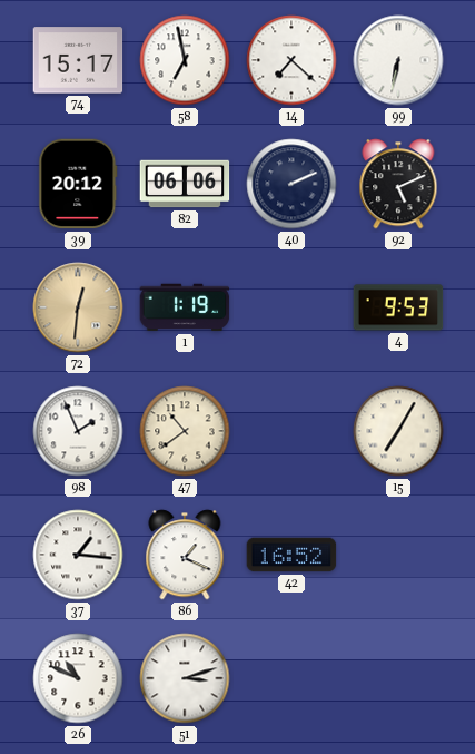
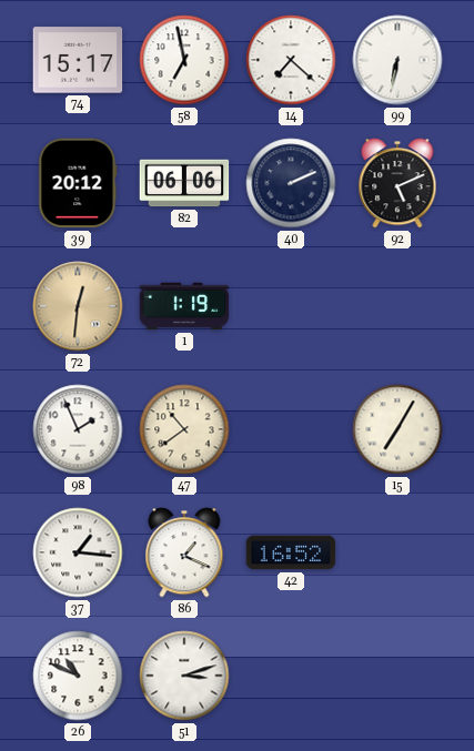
4: 9:53 -> none
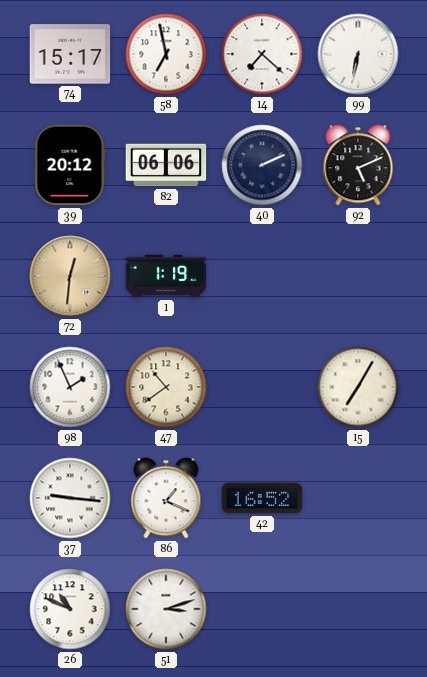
37: 1:16 -> 9:16
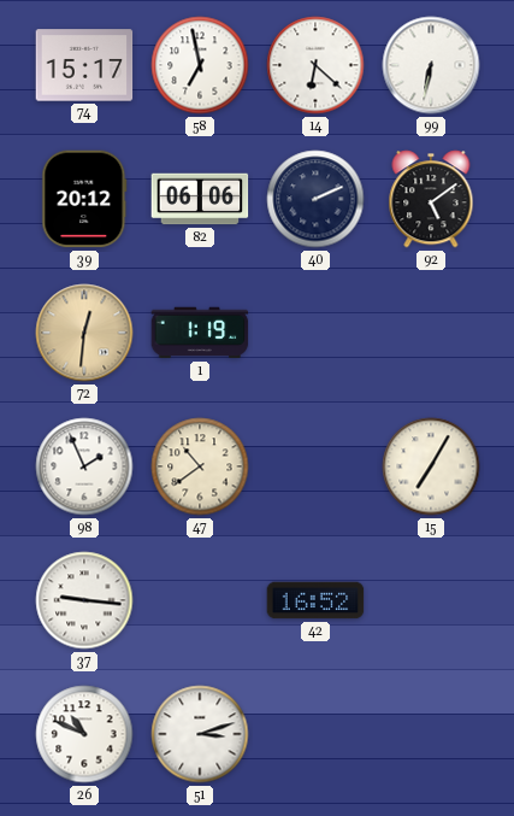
14: 7:22 -> 6:22
92: 5:11 -> 5:09
86: 1:19 -> none
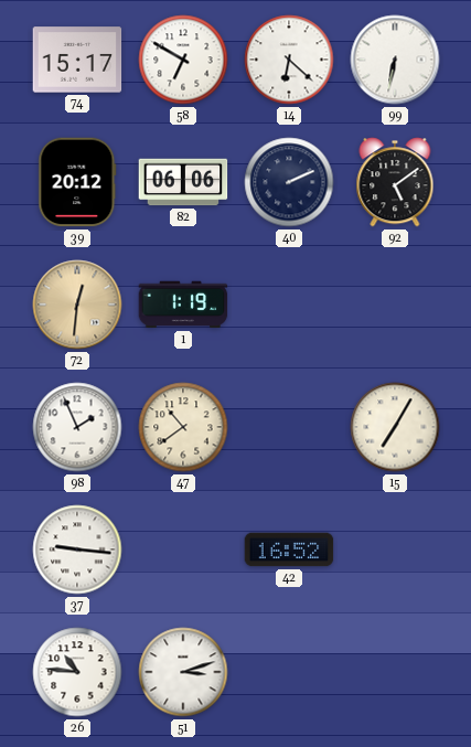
58: 6:58 -> 6:50
26: 10:49 -> 10:46
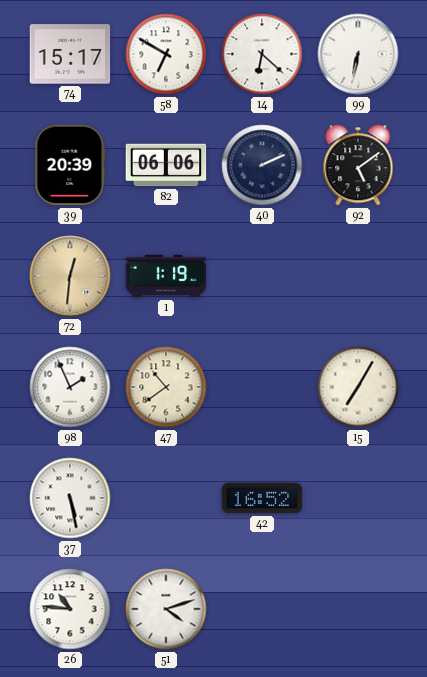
39: 20:12 -> 20:39
37: 9:16 -> 5:28
51: 3:12 -> 4:12
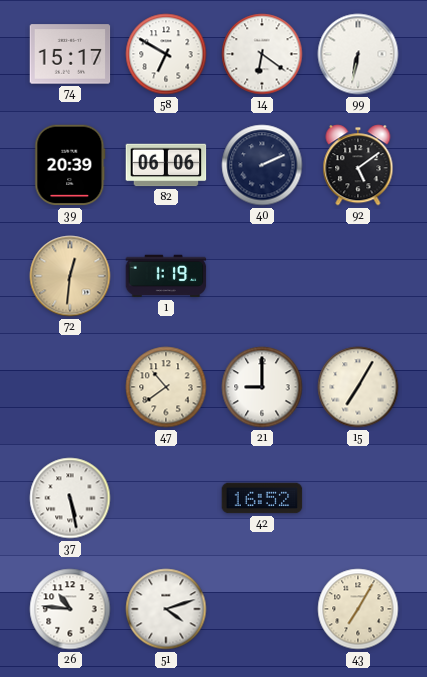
14: 6:22 -> 6:21
98: 1:56 -> none
21: none -> 9:00
43: none -> 7:05
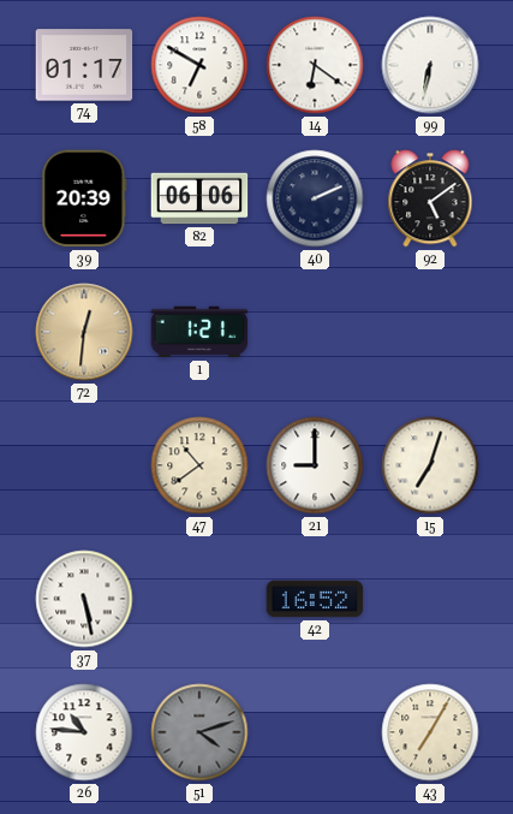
74: 15:17 -> 01:17
1: 1:19 -> 1:21
15: 7:05 -> 7:03
51 dial: white -> grey
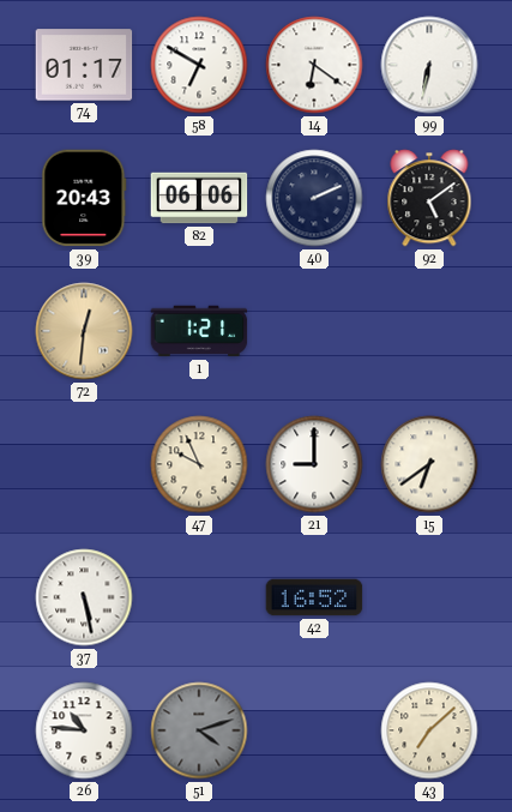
39: 20:39 -> 20:43
47: 10:39 -> 9:56
15: 7:03 -> 6:39
43: 7:05 -> 7:08
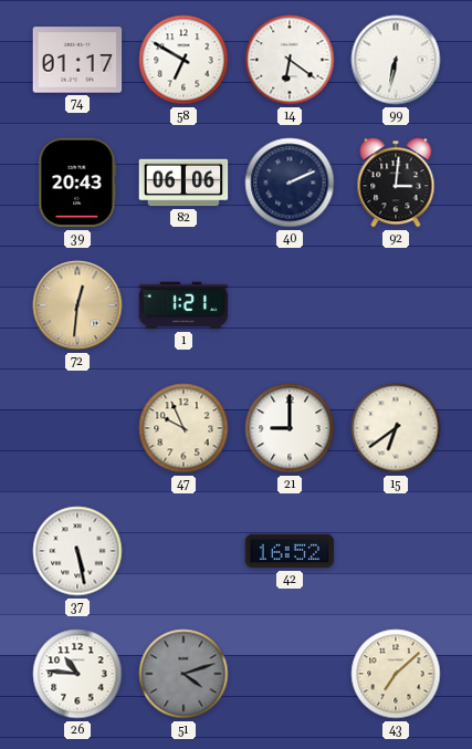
92: 5:09 -> 3:01
